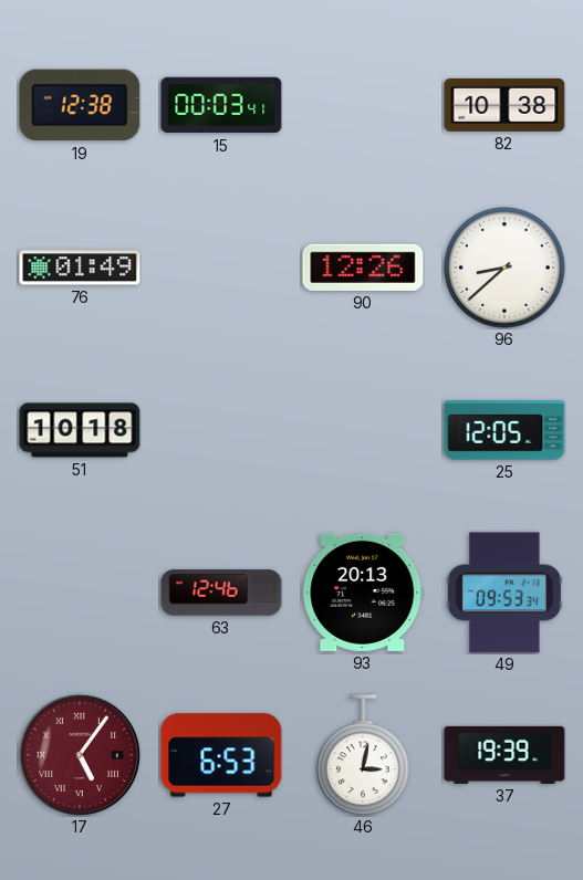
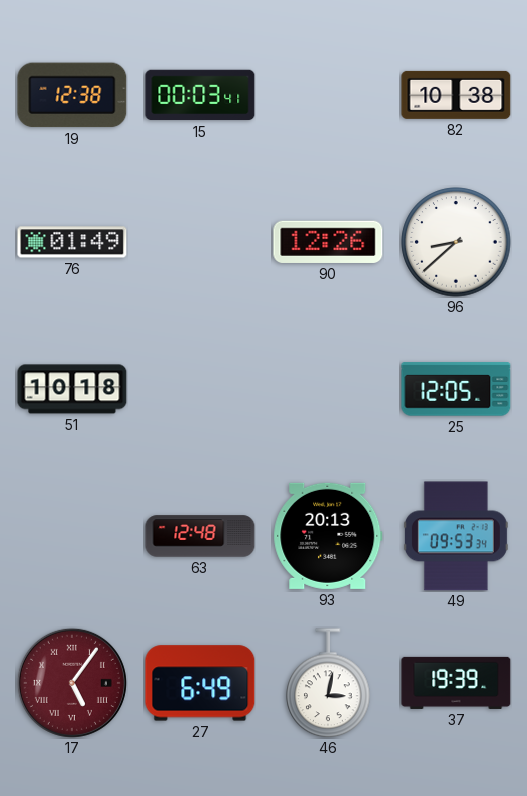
63: 12:46 -> 12:48
27: 6:53 -> 6:49
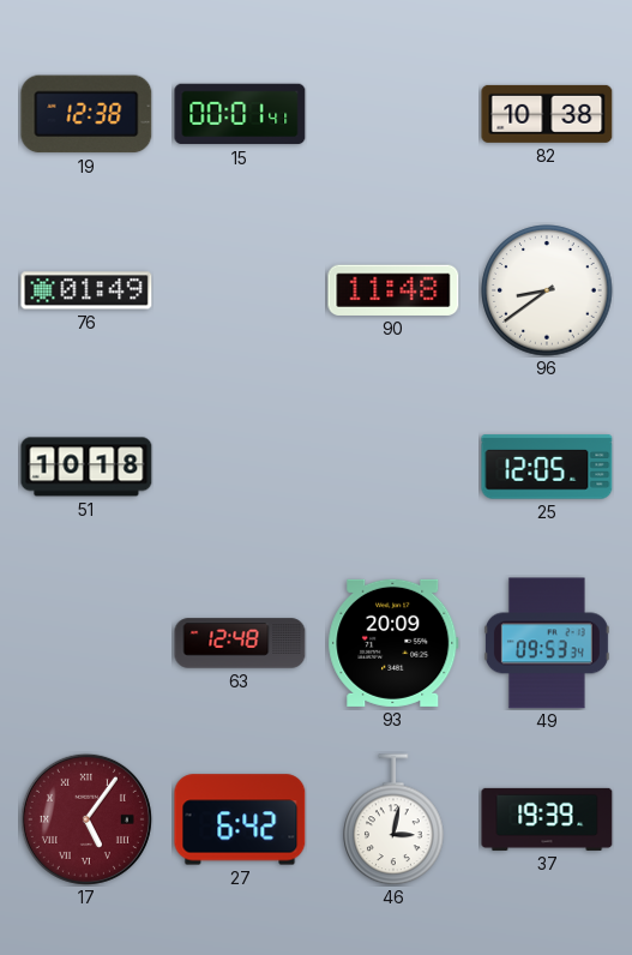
15: 00:03 -> 00:01
90: 12:26 -> 11:48
96: 8:38 -> 8:39
93: 20:13 -> 20:09
27: 6:49 -> 6:42
